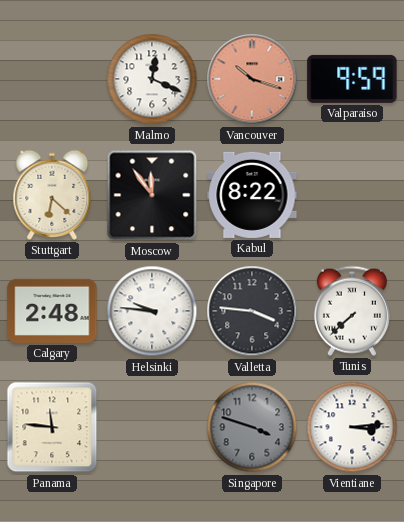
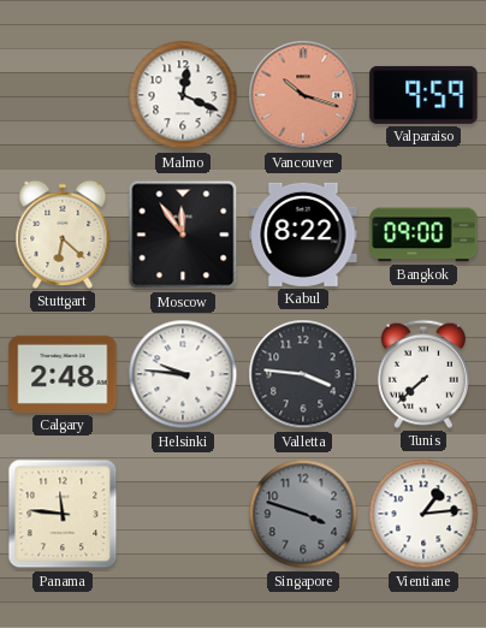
Bangkok: none -> 09:00
Vientiane: 3:14 -> 1:14
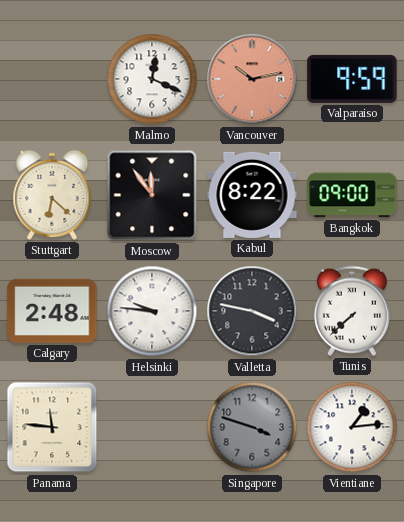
Vancouver: 10:18 -> 10:13
Valletta: 3:46 -> 3:47
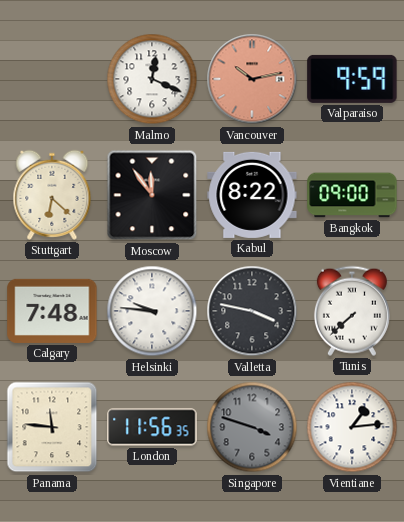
Calgary: 2:48 -> 7:48
London: none -> 11:56
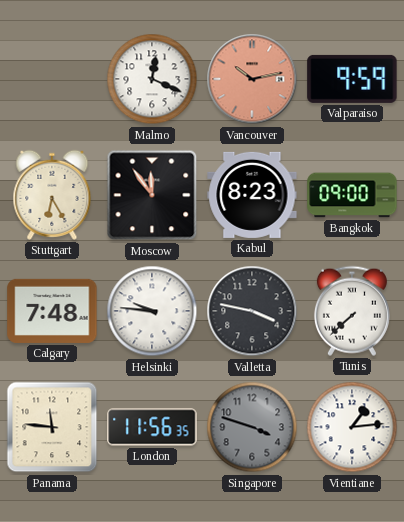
Stuttgart: 6:22 -> 6:25
Kabul: 8:22 -> 8:23
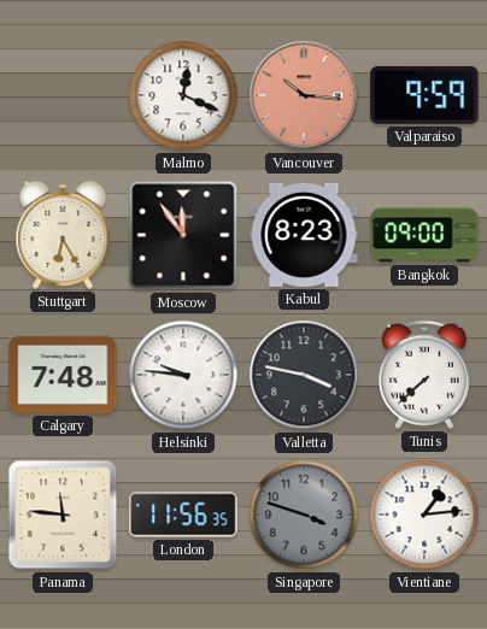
Vancouver: 10:13 -> 10:16
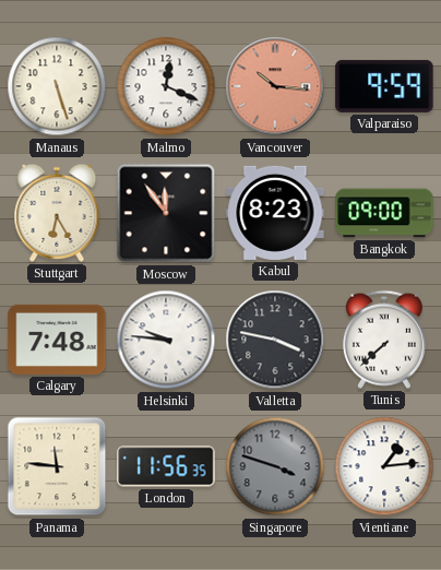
Manaus: none -> 5:27
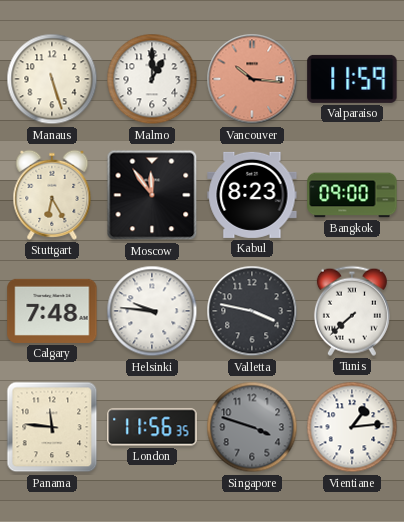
Malmo: 12:19 -> 1:00
Valparaiso: 9:59 -> 11:59
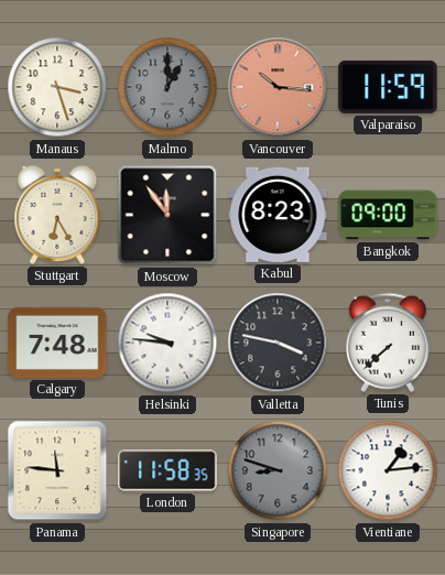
Manaus: 5:27 -> 3:27
Malmo dial: white -> grey
London: 11:56 -> 11:58
Singapore: 3:48 -> 8:48
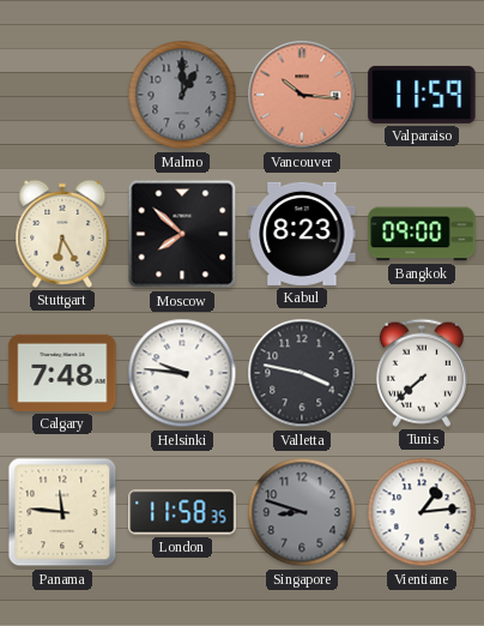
Manaus: 3:27 -> none
Moscow: 11:54 -> 7:52
